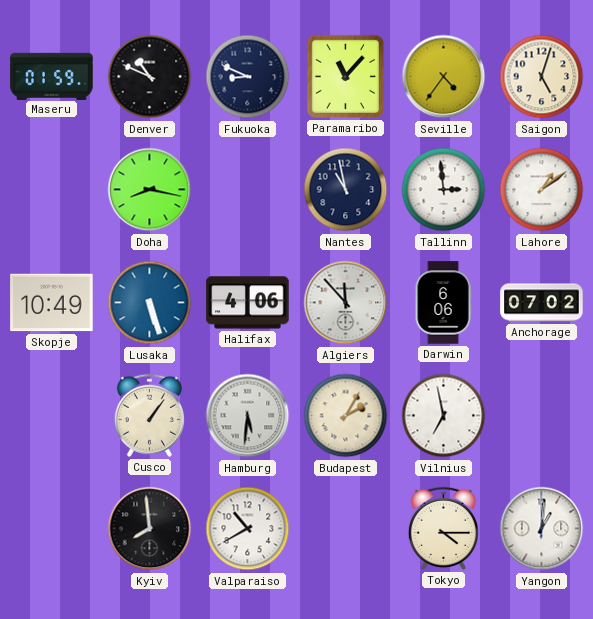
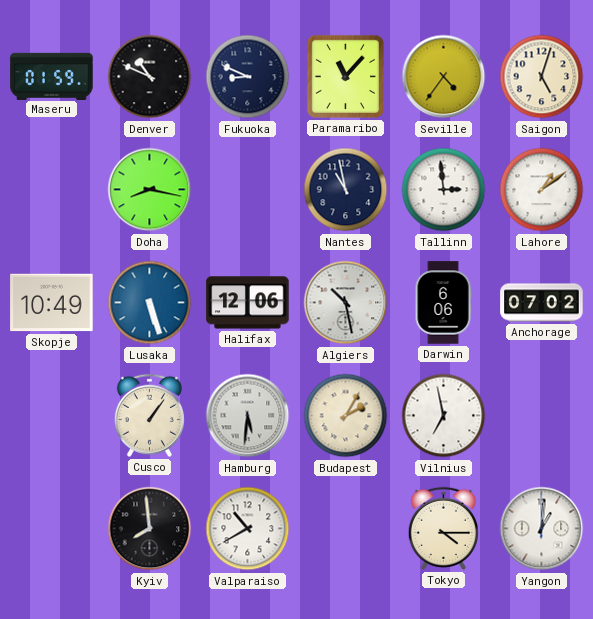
Halifax: 4:06 -> 12:06
Algiers: 11:53 -> 10:28
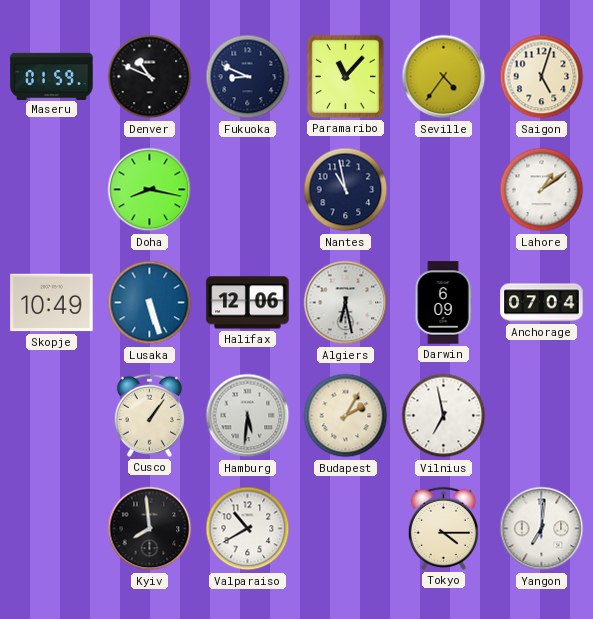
Tallinn: 2:59 -> none
Algiers: 10:28 -> 6:28
Darwin: 6:06 -> 6:09
Anchorage: 07:02 -> 07:04
Yangon: 1:01 -> 7:01
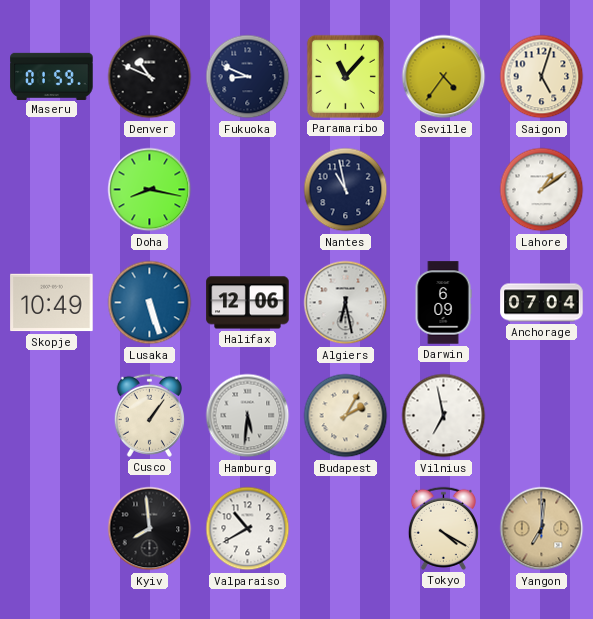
Tokyo: 4:15 -> 4:20
Yangon dial: white -> champagne
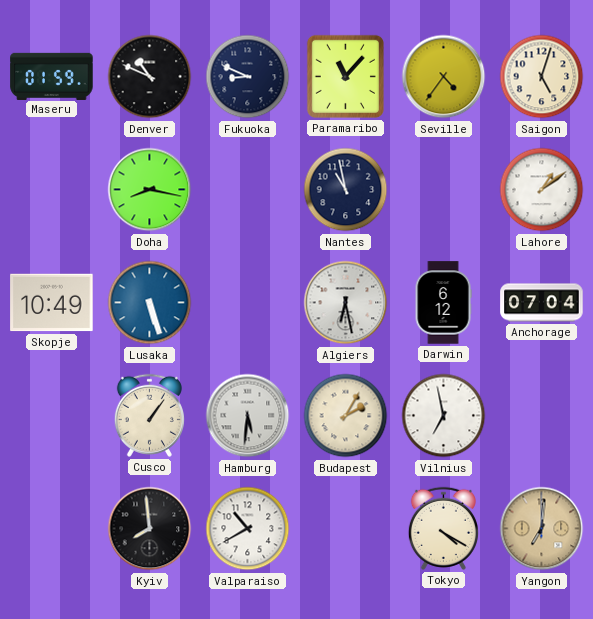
Halifax: 12:06 -> none
Darwin: 6:09 -> 6:12
